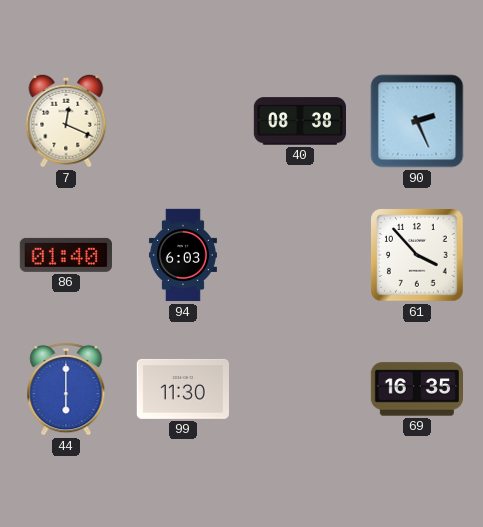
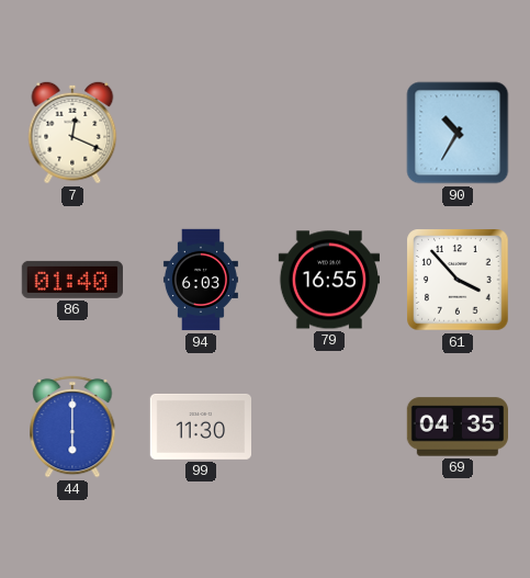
40: 08:38 -> none
90: 2:26 -> 10:35
79: none -> 16:55
69: 16:35 -> 04:35
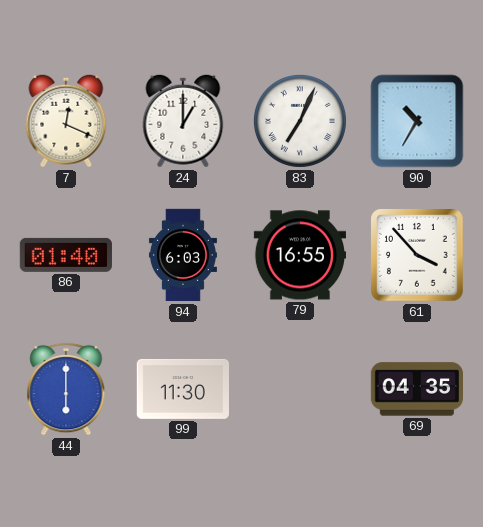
24: none -> 1:00
83: none -> 7:04
